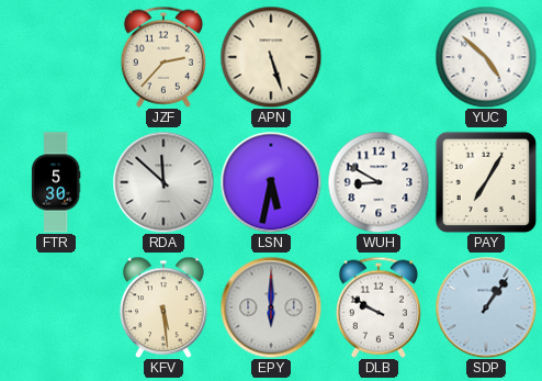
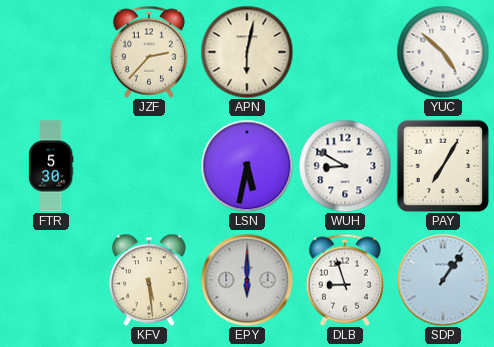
APN: 5:27 -> 6:02
RDA: 11:52 -> none
DLB: 9:50 -> 8:57
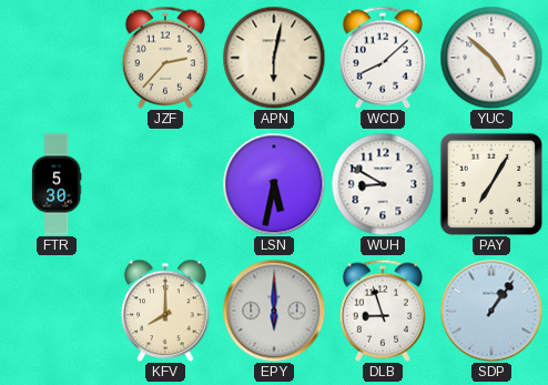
WCD: none -> 8:08
KFV: 5:29 -> 8:00
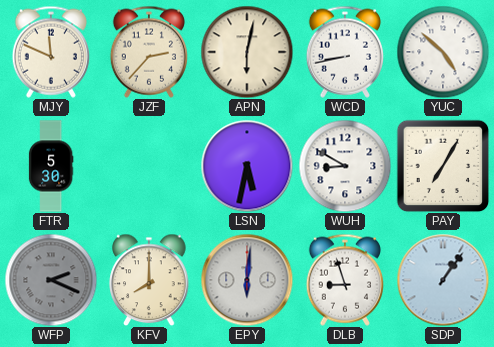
MJY: none -> 11:49
WCD: 8:08 -> 8:43
WFP: none -> 2:19
EPY: 6:00 -> 6:01
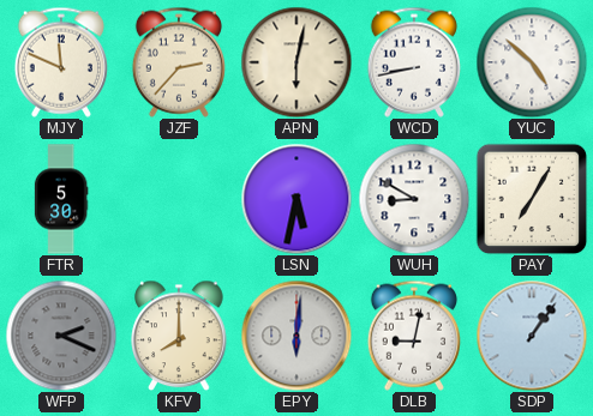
DLB: 8:57 -> 9:02
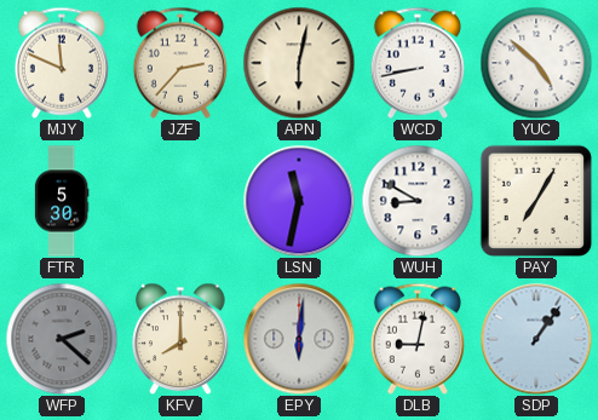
LSN: 5:32 -> 11:32
WFP: 2:19 -> 2:22
